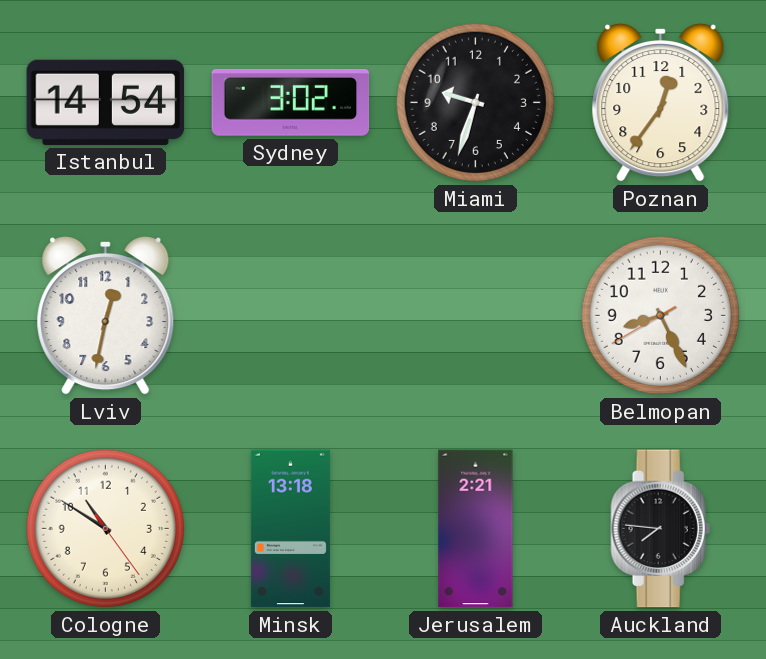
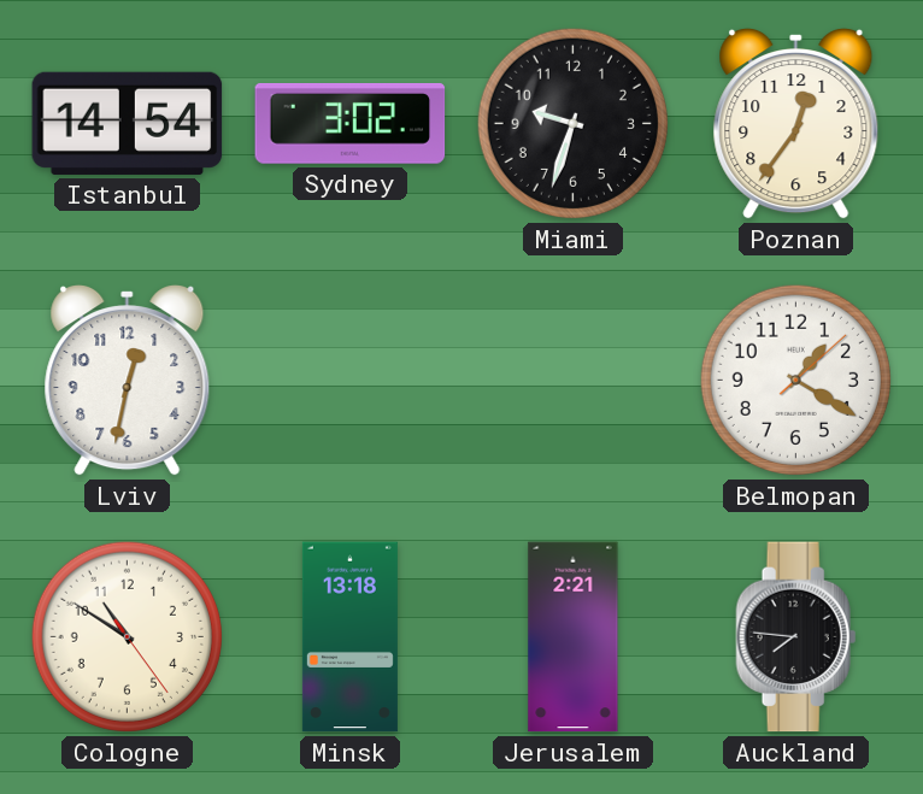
Belmopan: 8:25 -> 1:20
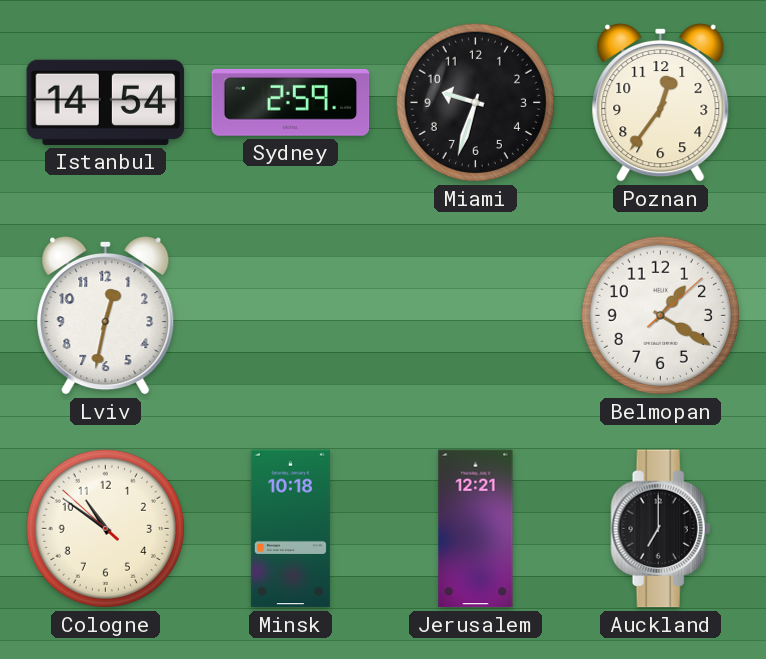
Sydney: 3:02 -> 2:59
Cologne: 10:50:24 -> 10:50:52
Minsk: 13:18 -> 10:18
Jerusalem: 2:21 -> 12:21
Auckland: 7:46 -> 7:00
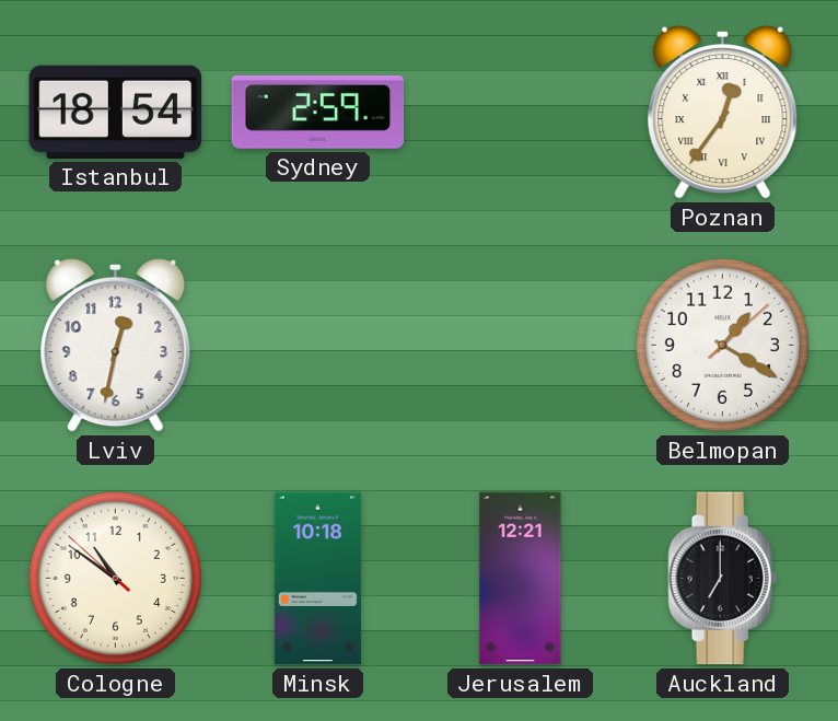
Istanbul: 14:54 -> 18:54
Miami: 9:33 -> none
Poznan numerals: Arabic -> Roman
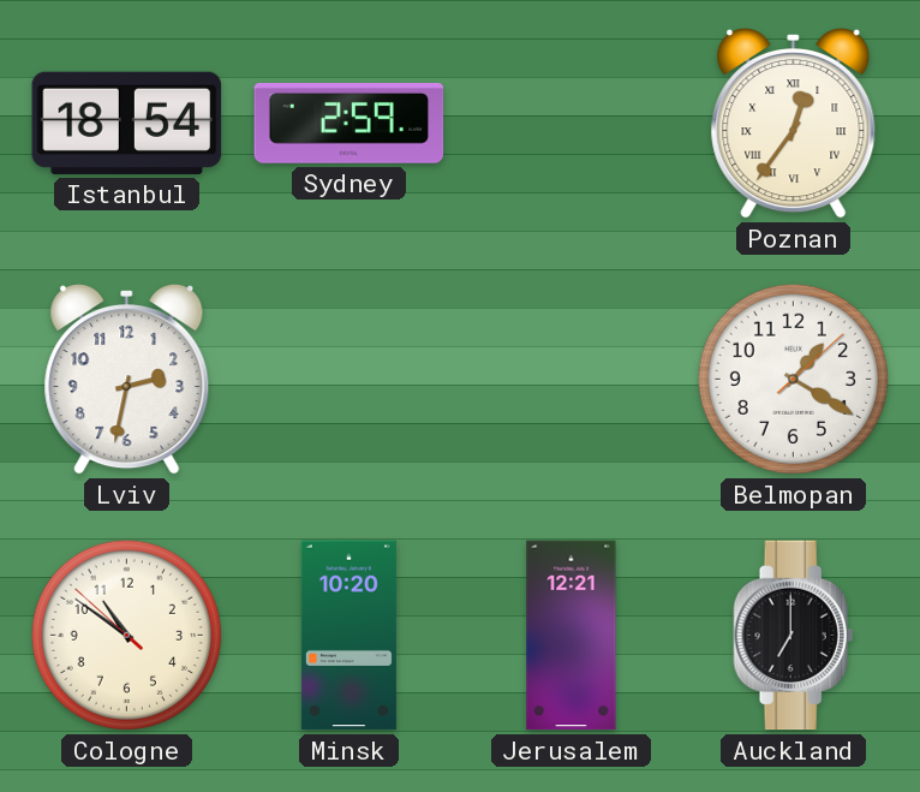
Lviv: 12:32 -> 2:32
Minsk: 10:18 -> 10:20
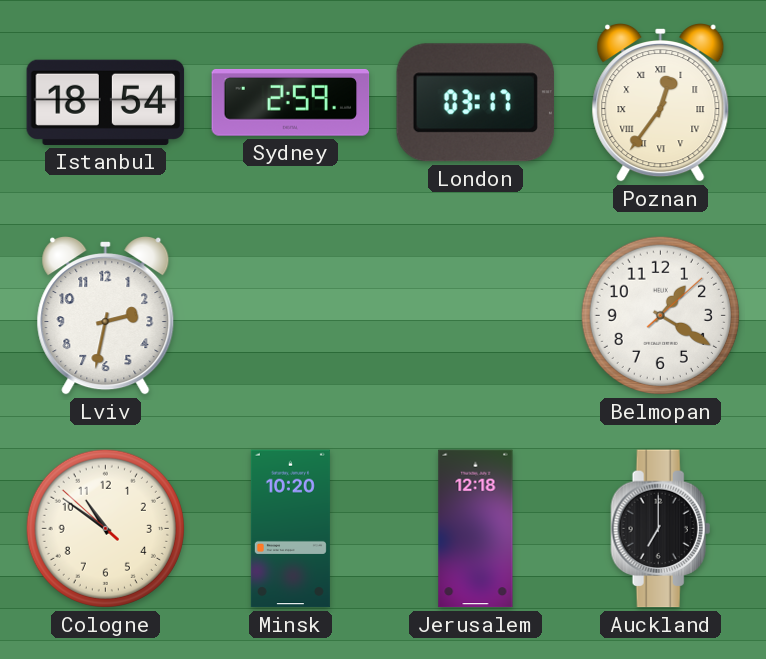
London: none -> 03:17
Jerusalem: 12:21 -> 12:18
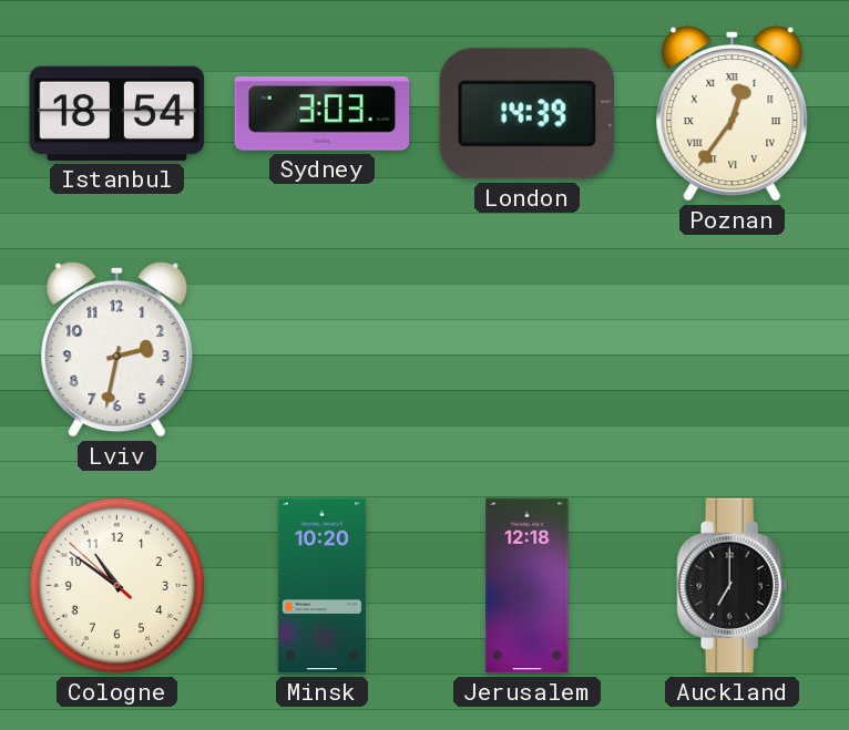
Sydney: 2:59 -> 3:03
London: 03:17 -> 14:39
Belmopan: 1:20 -> none
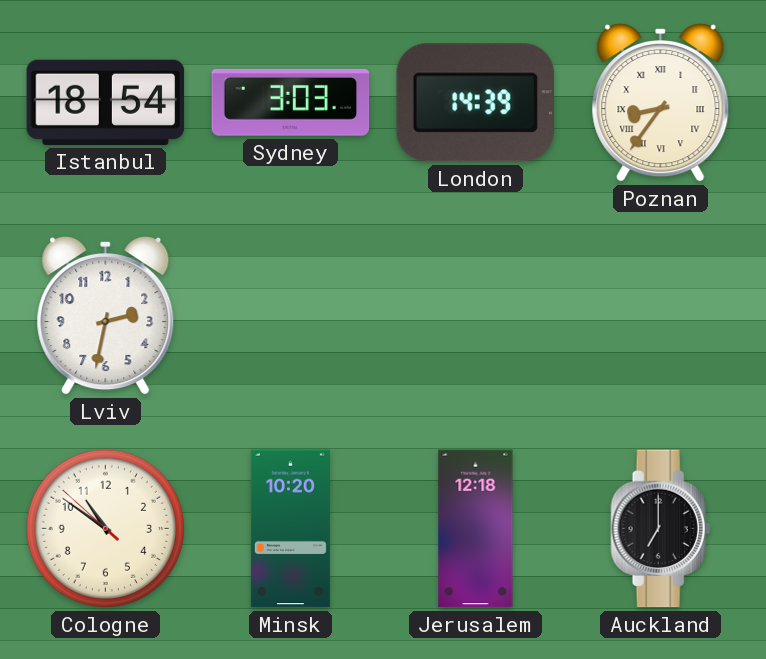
Poznan: 12:36 -> 8:36
